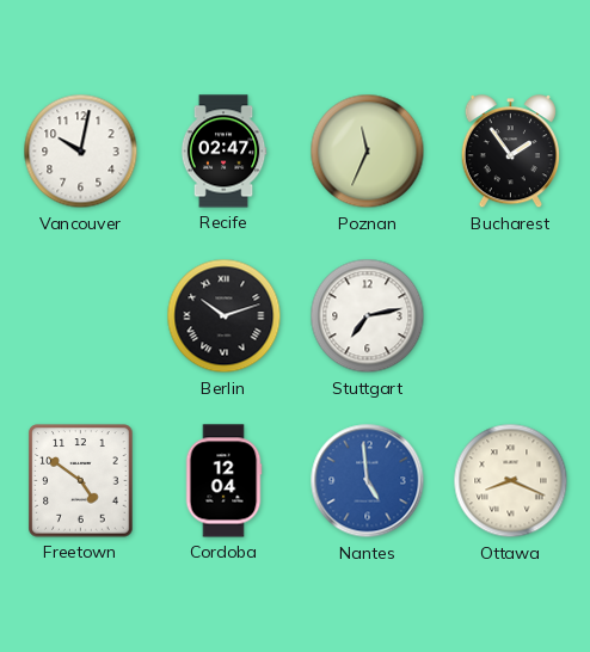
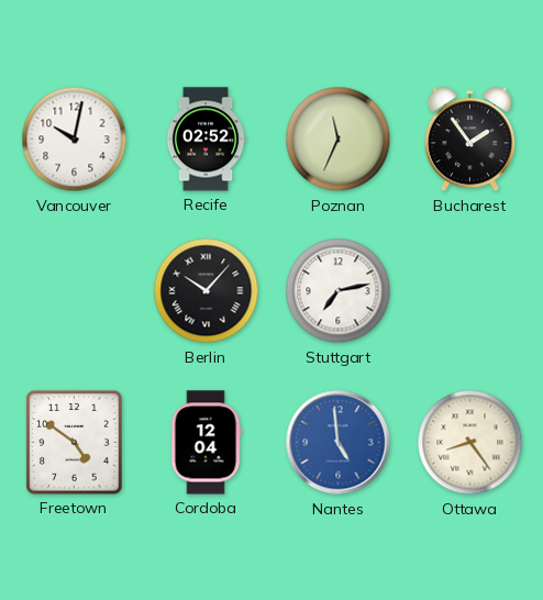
Recife: 02:47 -> 02:52
Berlin: 10:12 -> 10:07
Ottawa: 8:19 -> 8:24
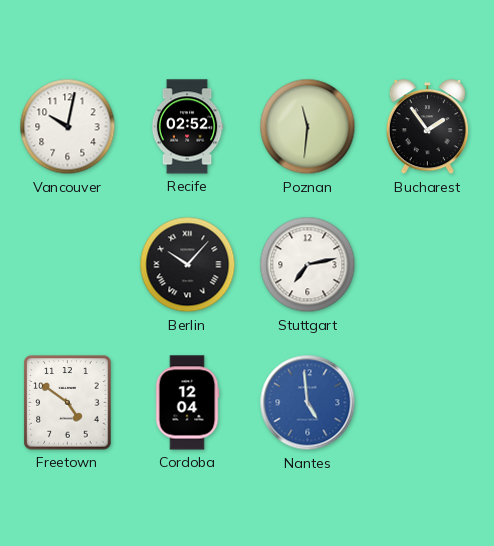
Poznan: 11:34 -> 11:31
Ottawa: 8:24 -> none
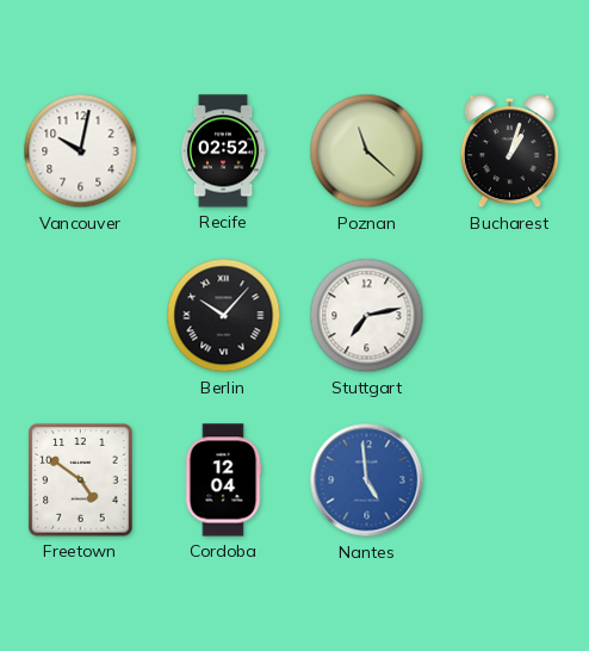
Poznan: 11:31 -> 11:22
Bucharest: 1:54 -> 1:03
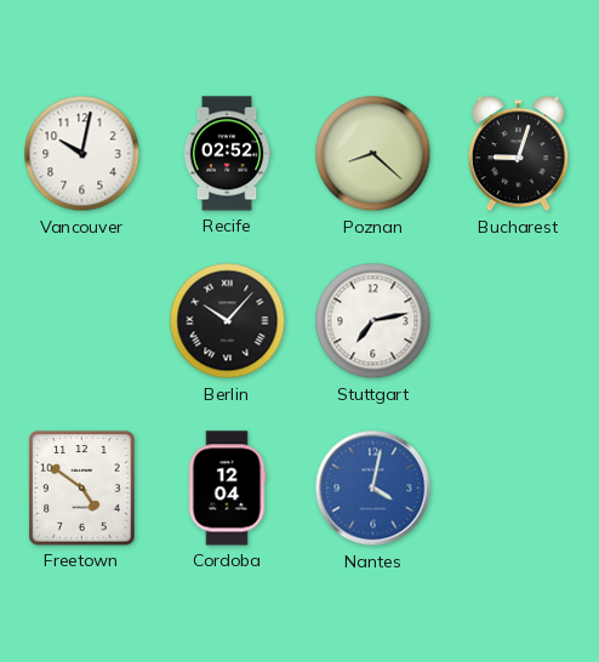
Poznan: 11:22 -> 8:22
Bucharest: 1:03 -> 9:03
Nantes: 4:59 -> 4:02
